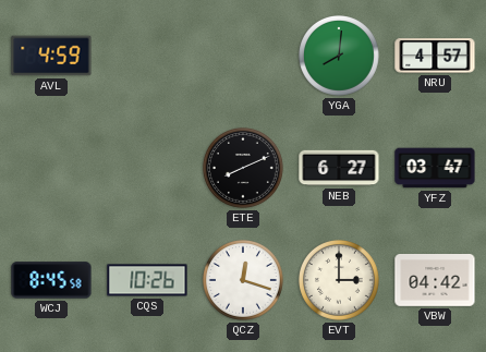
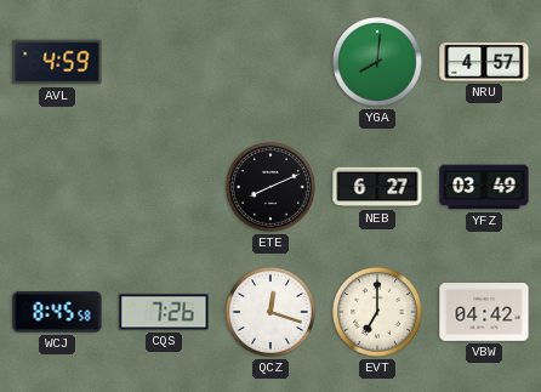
YFZ: 03:47 -> 03:49
CQS: 10:26 -> 7:26
EVT: 3:00 -> 7:00
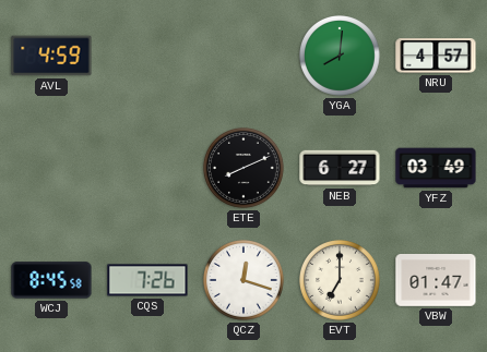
VBW: 04:42 -> 01:47
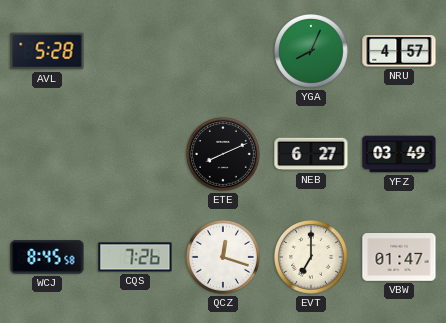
AVL: 4:59 -> 5:28
YGA: 8:01 -> 8:04
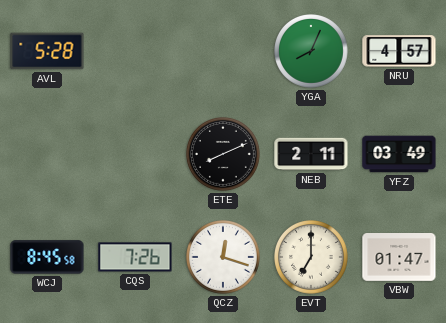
NEB: 6:27 -> 2:11
